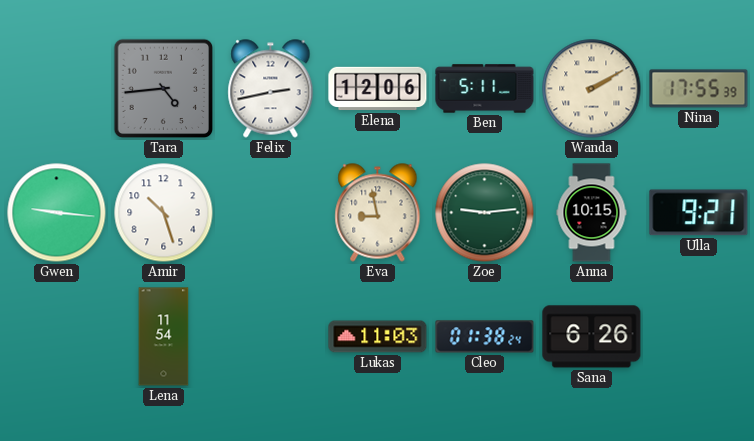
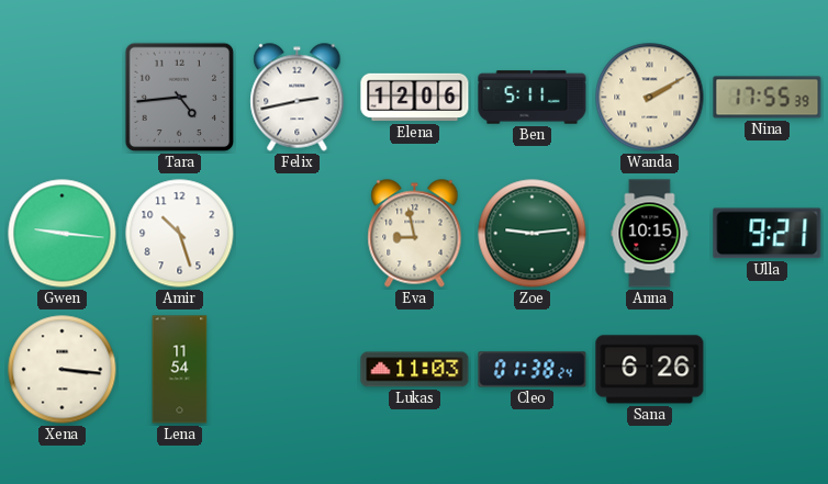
Xena: none -> 3:16
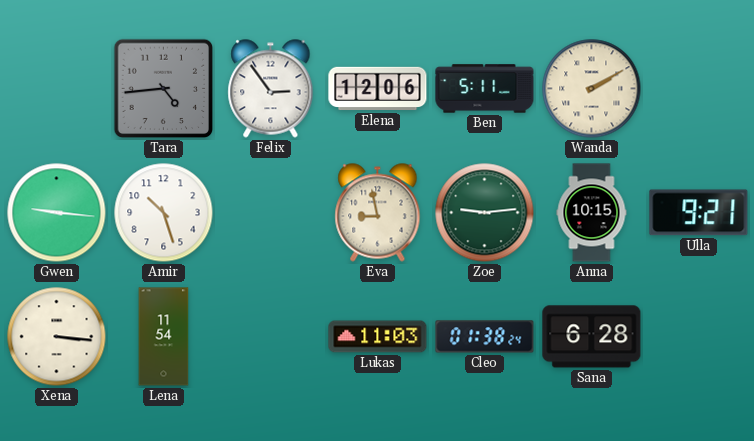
Felix: 2:43 -> 2:54
Nina: 17:55 -> none
Sana: 6:26 -> 6:28
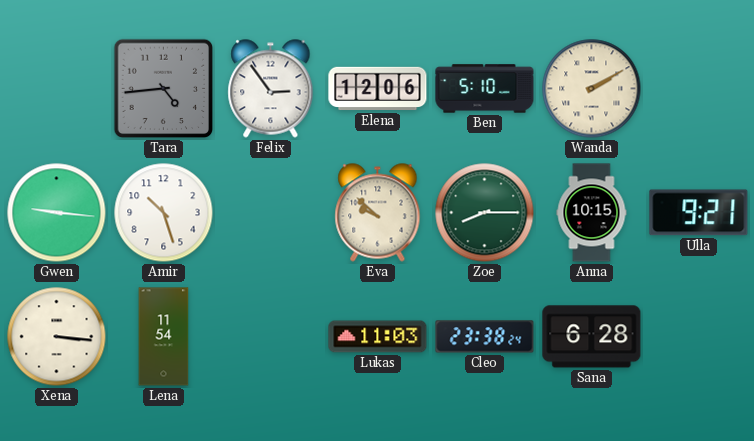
Ben: 5:11 -> 5:10
Eva: 8:58 -> 9:52
Zoe: 9:14 -> 8:15
Cleo: 01:38 -> 23:38
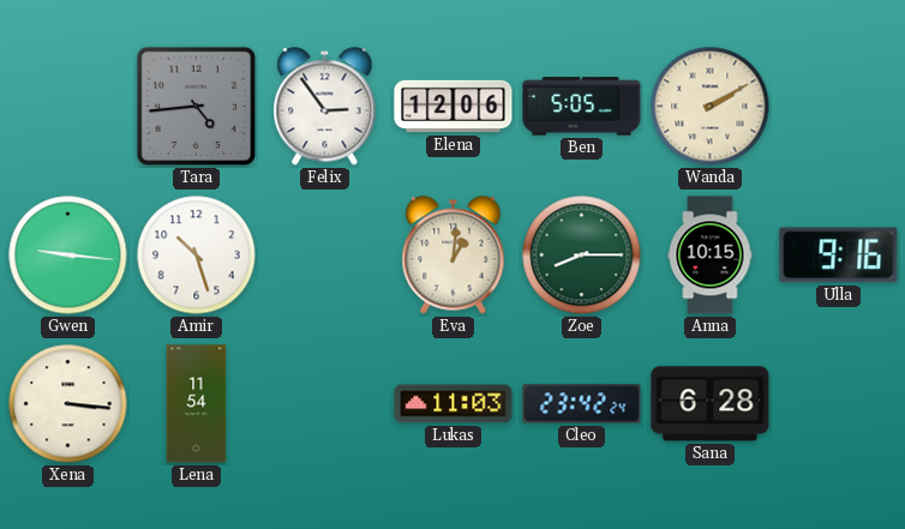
Ben: 5:10 -> 5:05
Eva: 9:52 -> 1:01
Ulla: 9:21 -> 9:16
Cleo: 23:38 -> 23:42
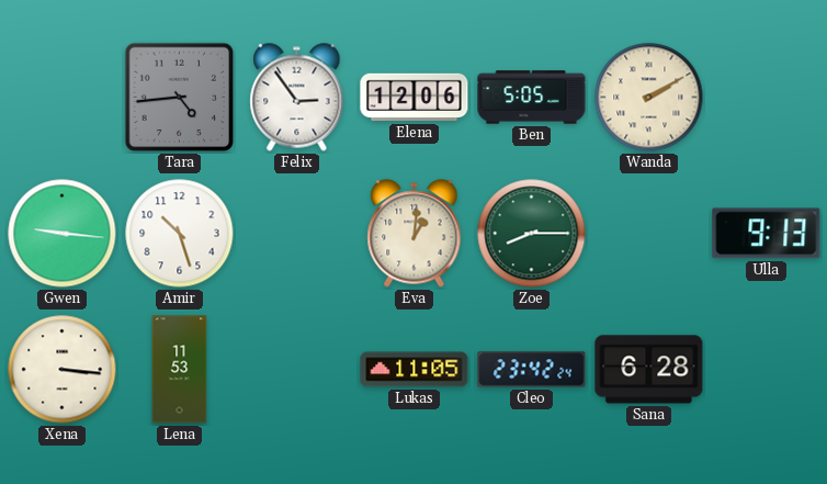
Anna: 10:15 -> none
Ulla: 9:16 -> 9:13
Lena: 11:54 -> 11:53
Lukas: 11:03 -> 11:05
